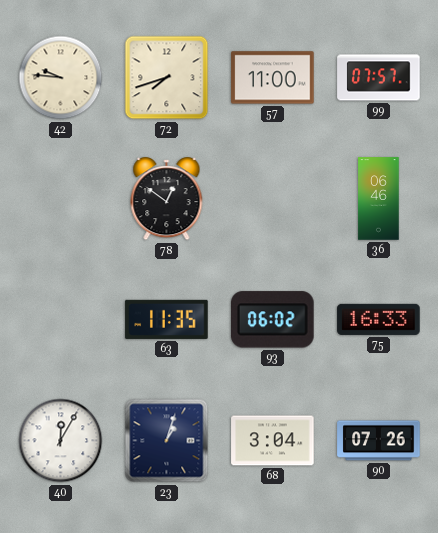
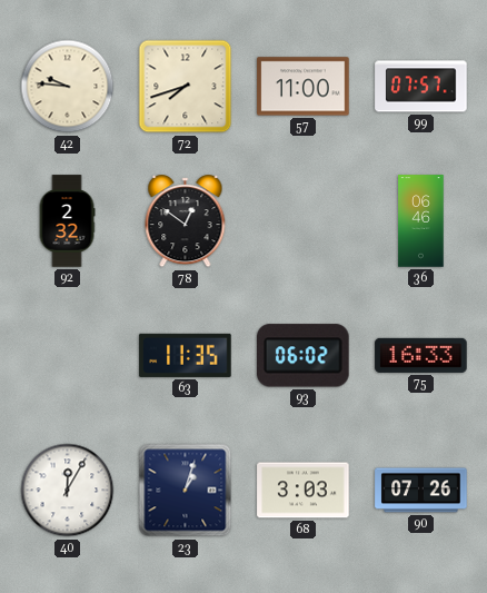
92: none -> 2:32
68: 3:04 -> 3:03
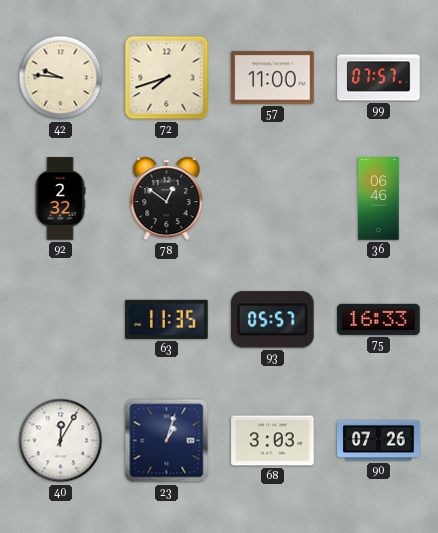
93: 06:02 -> 05:57
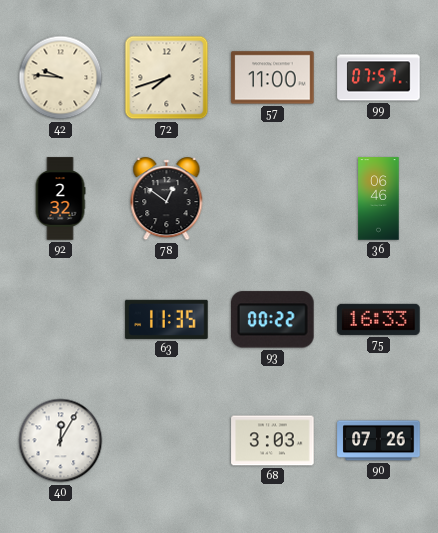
93: 05:57 -> 00:22
23: 1:03 -> none
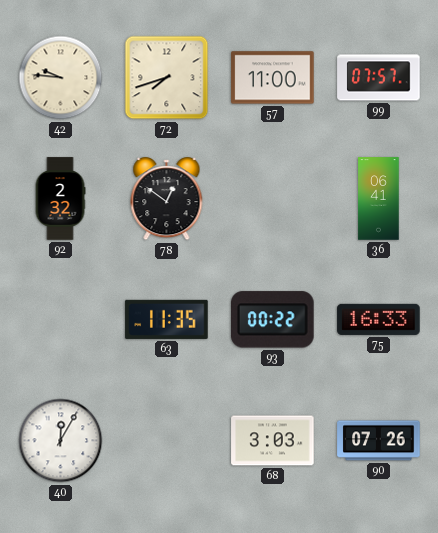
36: 06:46 -> 06:41
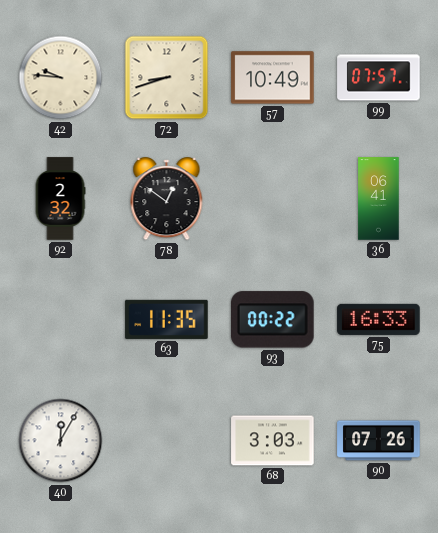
72: 7:42 -> 8:42
57: 11:00 -> 10:49
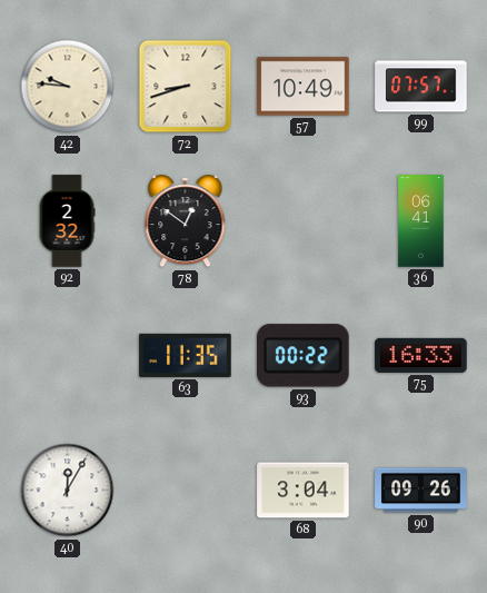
68: 3:03 -> 3:04
90: 07:26 -> 09:26
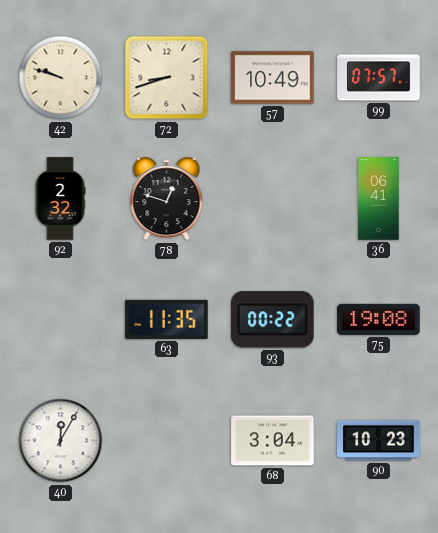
42: 9:46 -> 9:48
78: 12:51 -> 12:48
75: 16:33 -> 19:08
90: 09:26 -> 10:23
